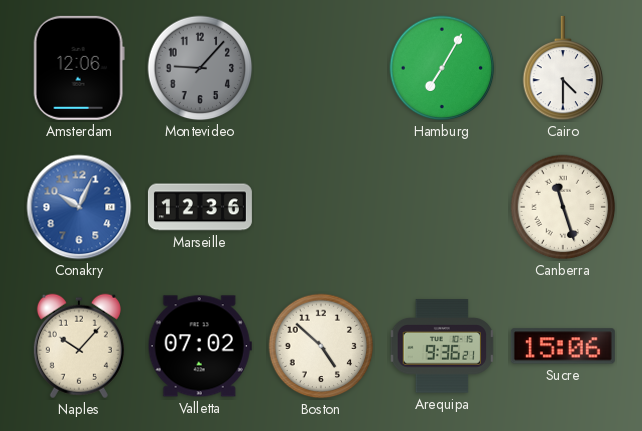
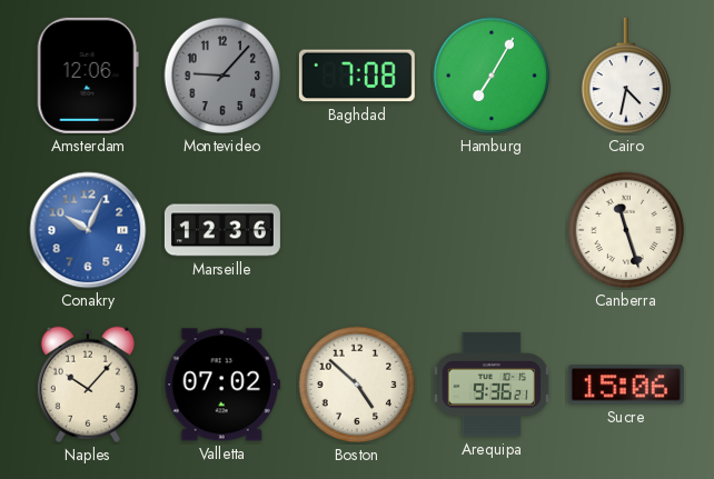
Baghdad: none -> 7:08
Cairo: 4:30 -> 4:32
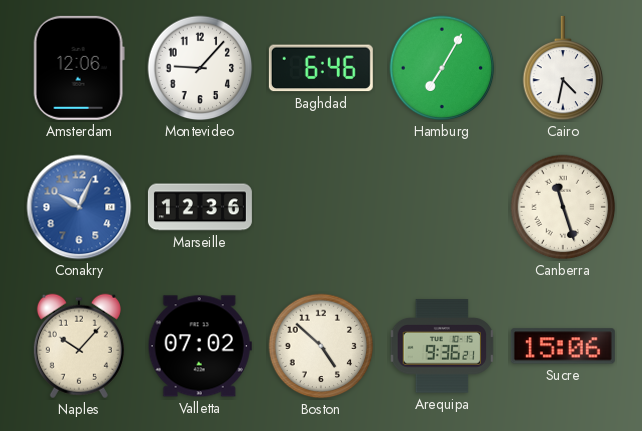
Montevideo dial: grey -> white
Baghdad: 7:08 -> 6:46
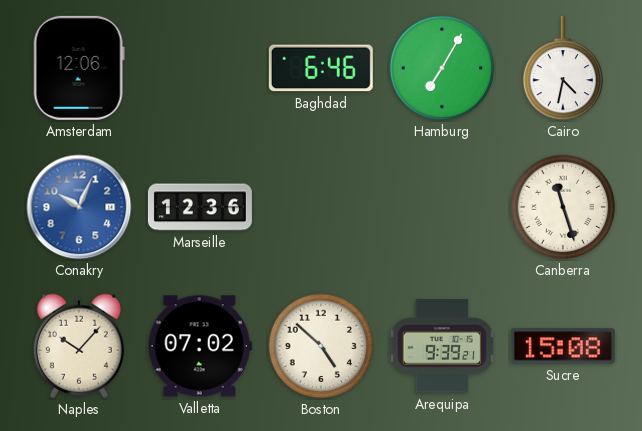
Montevideo: 9:07 -> none
Arequipa: 9:36 -> 9:39
Sucre: 15:06 -> 15:08
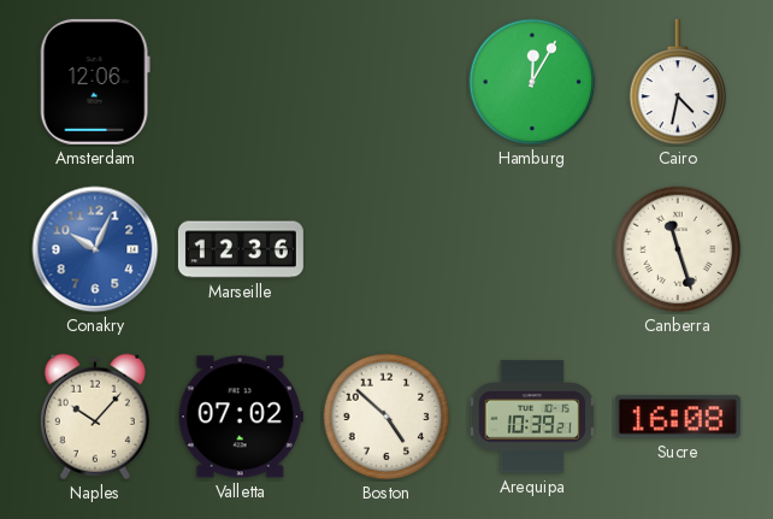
Baghdad: 6:46 -> none
Hamburg: 7:05 -> 12:05
Arequipa: 9:39 -> 10:39
Sucre: 15:08 -> 16:08
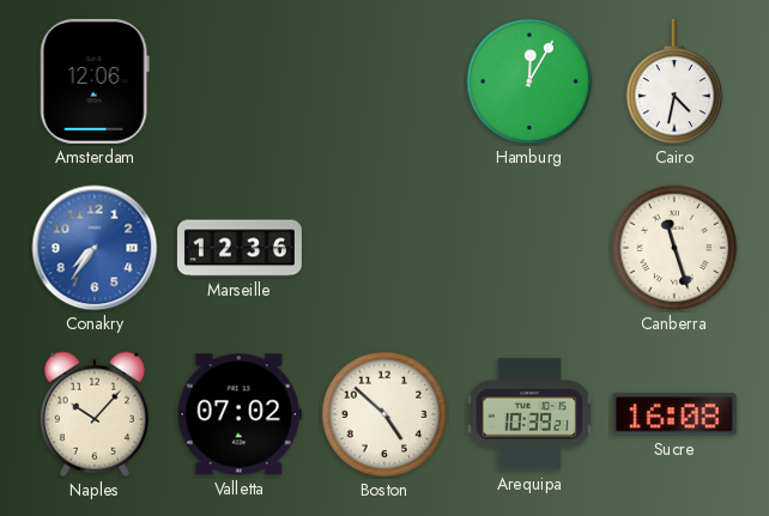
Conakry: 10:04 -> 7:36
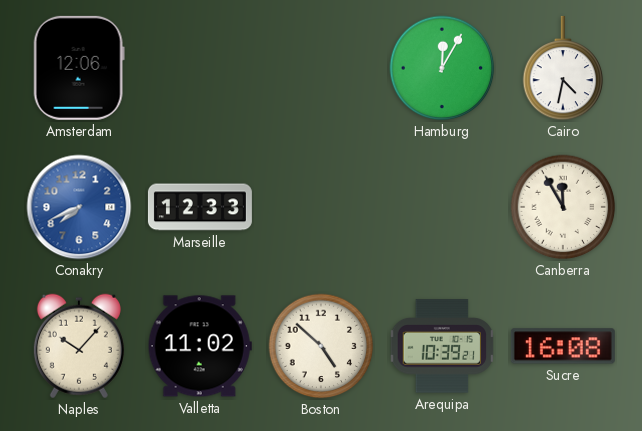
Conakry: 7:36 -> 7:41
Marseille: 12:36 -> 12:33
Canberra: 11:27 -> 11:55
Valletta: 07:02 -> 11:02
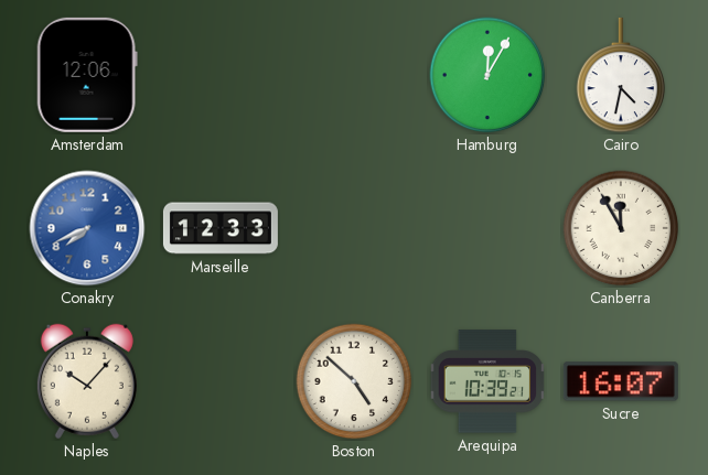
Valletta: 11:02 -> none
Sucre: 16:08 -> 16:07
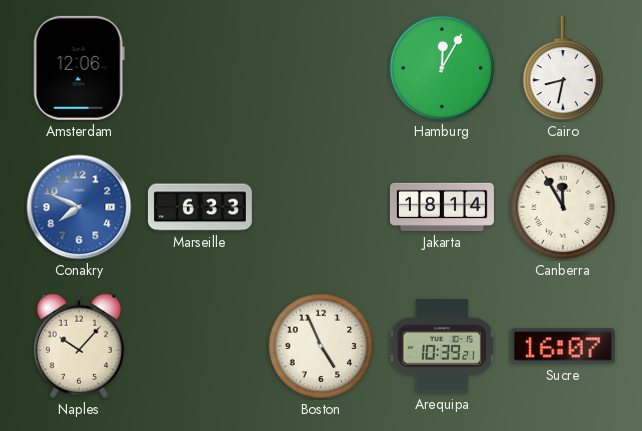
Cairo: 4:32 -> 8:32
Conakry: 7:41 -> 7:49
Marseille: 12:33 -> 6:33
Jakarta: none -> 18:14
Boston: 4:52 -> 4:56
